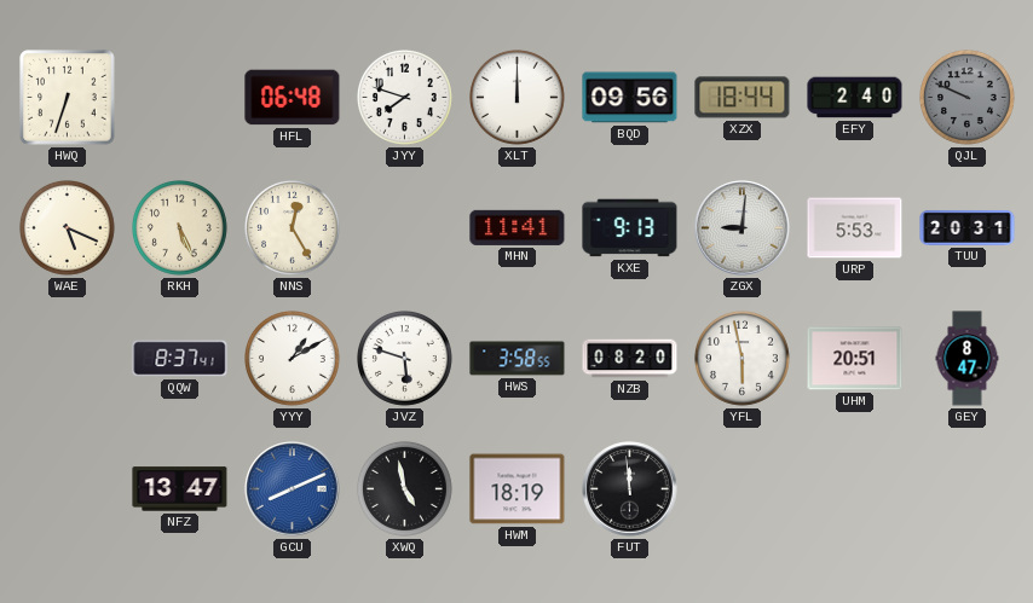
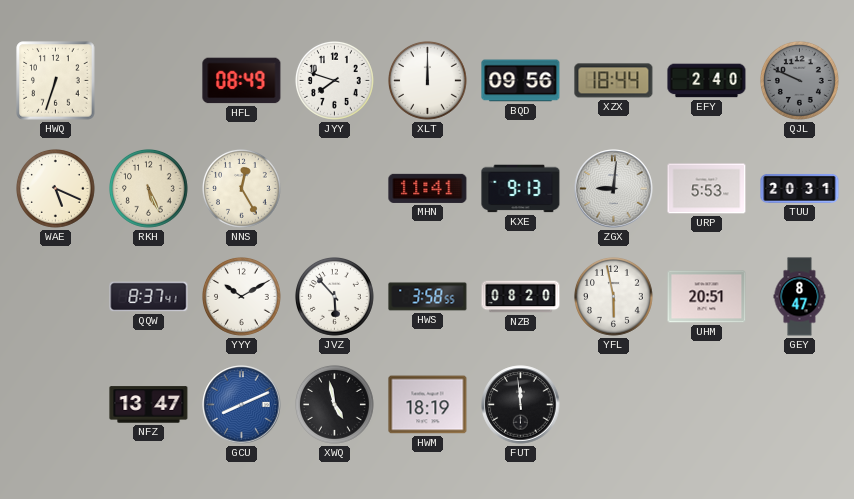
HFL: 06:48 -> 08:49
YYY: 1:10 -> 10:10
JVZ: 5:48 -> 5:53
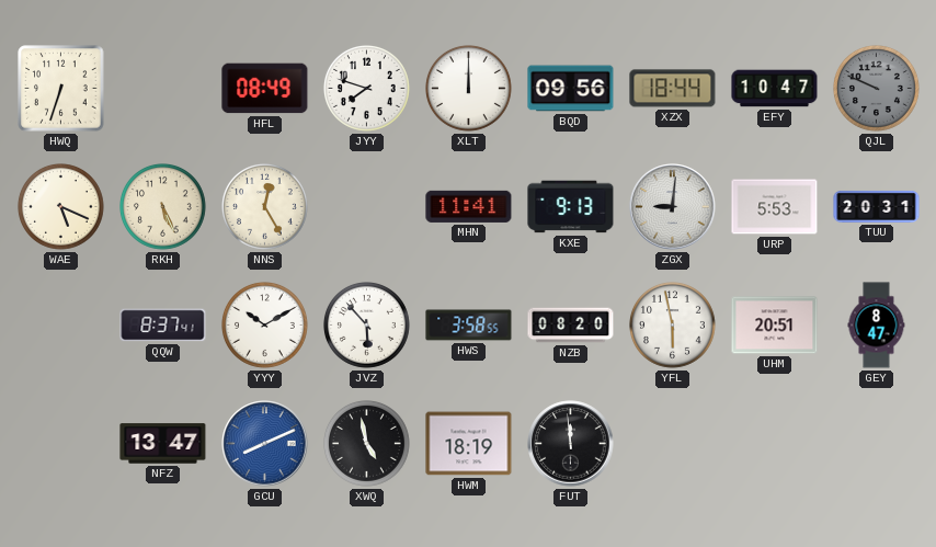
EFY: 2:40 -> 10:47
